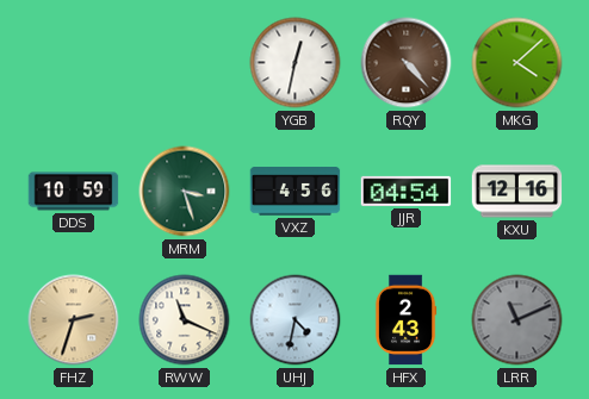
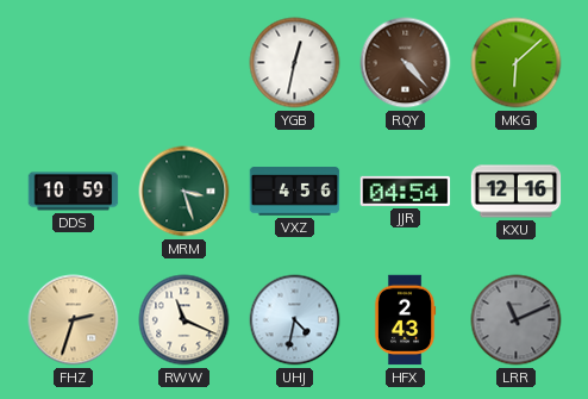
MKG: 4:08 -> 6:08
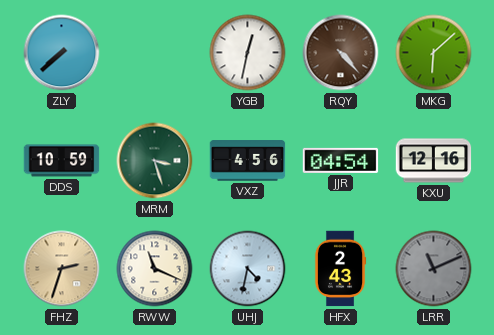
ZLY: none -> 7:38
